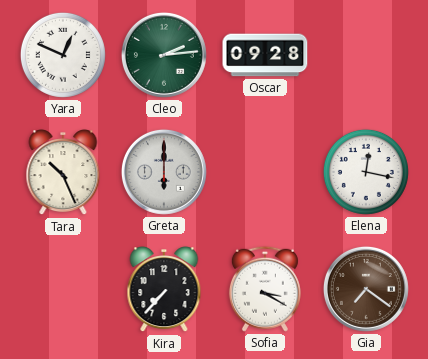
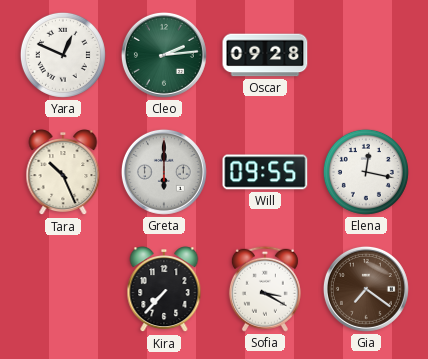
Will: none -> 09:55
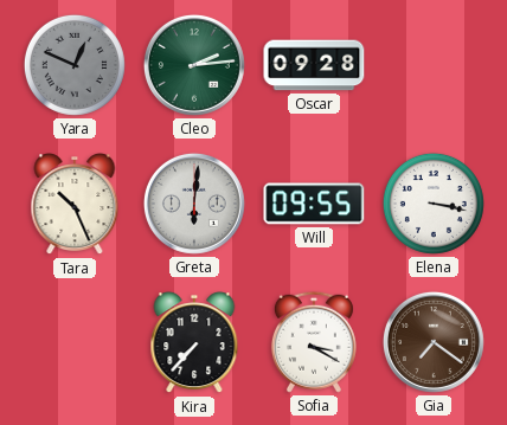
Yara dial: white -> grey
Greta: 6:00 -> 6:01
Elena: 12:17 -> 3:17
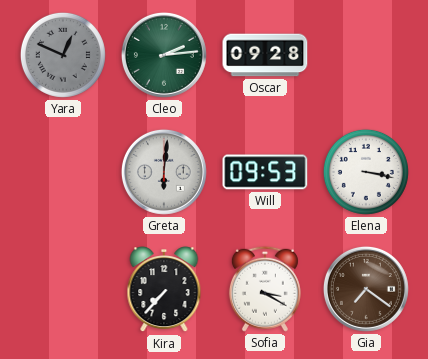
Tara: 10:26 -> none
Will: 09:55 -> 09:53
